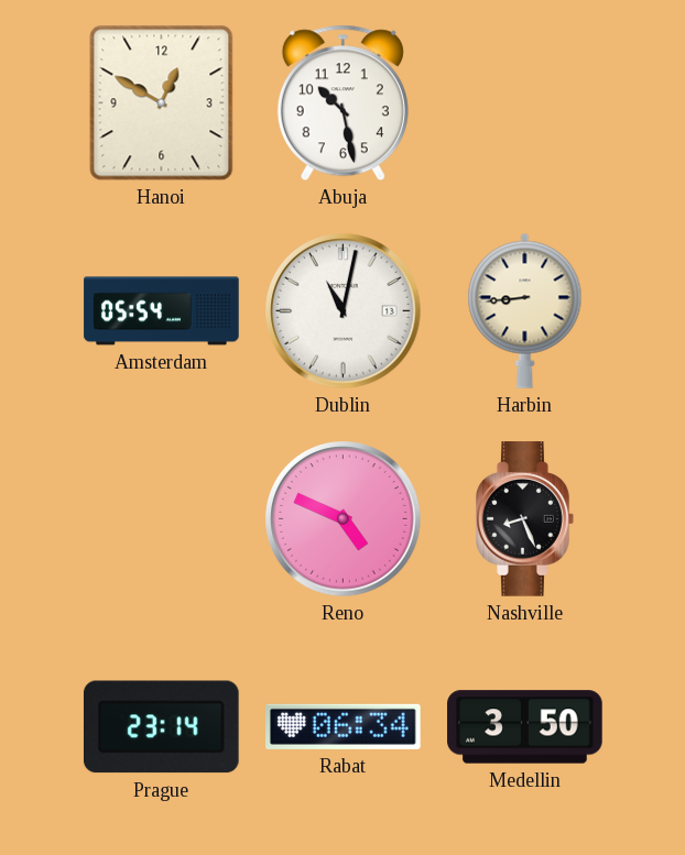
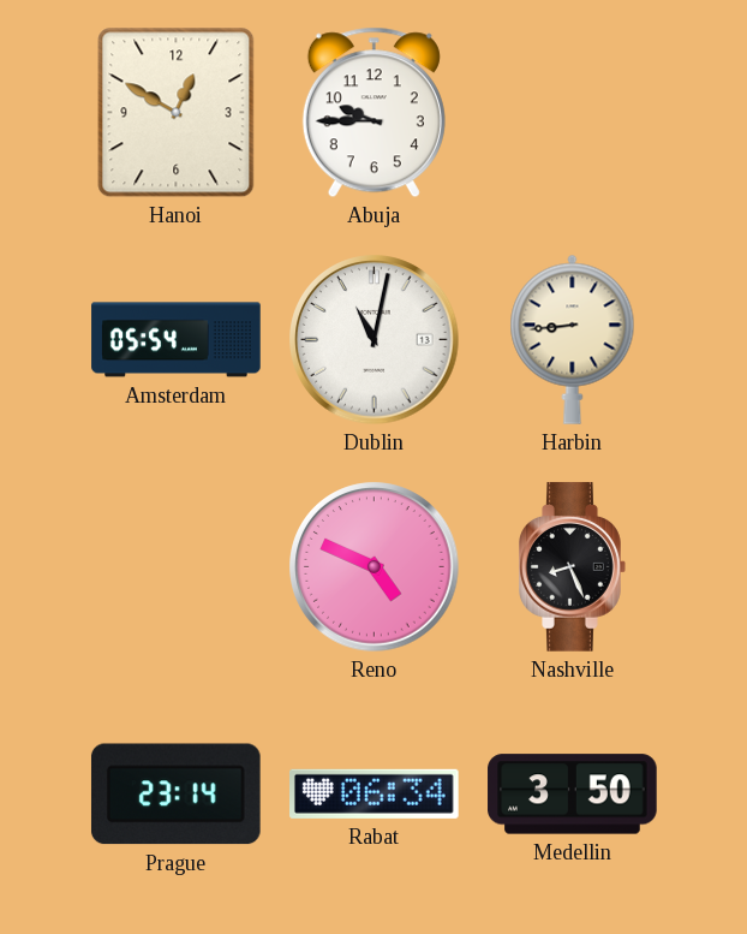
Abuja: 10:28 -> 9:45
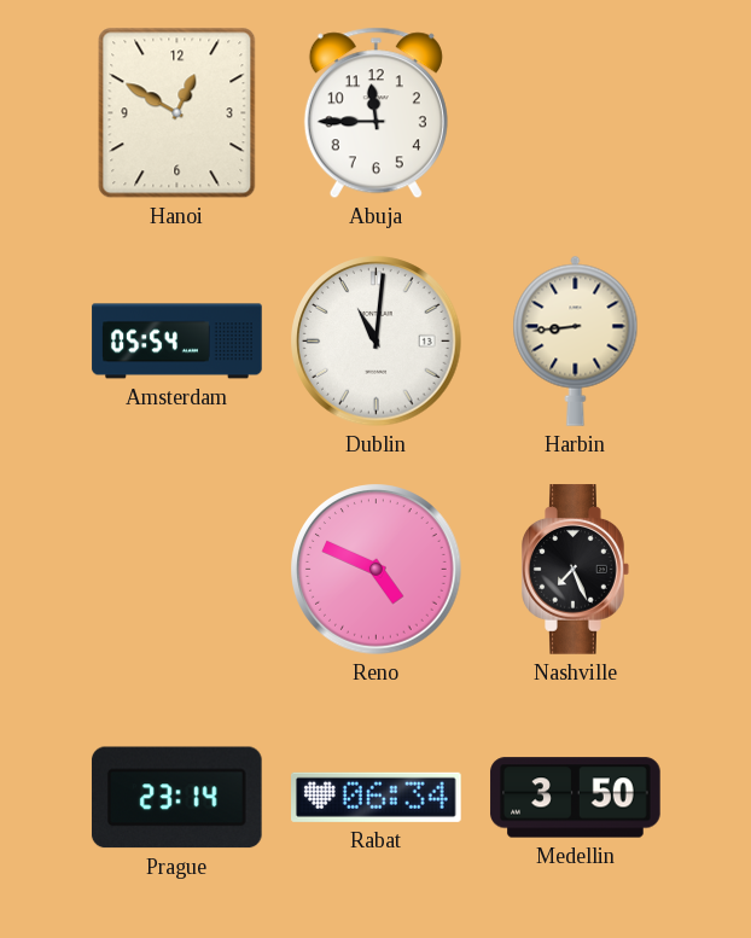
Abuja: 9:45 -> 11:45
Dublin: 11:02 -> 11:01
Nashville: 8:26 -> 7:26
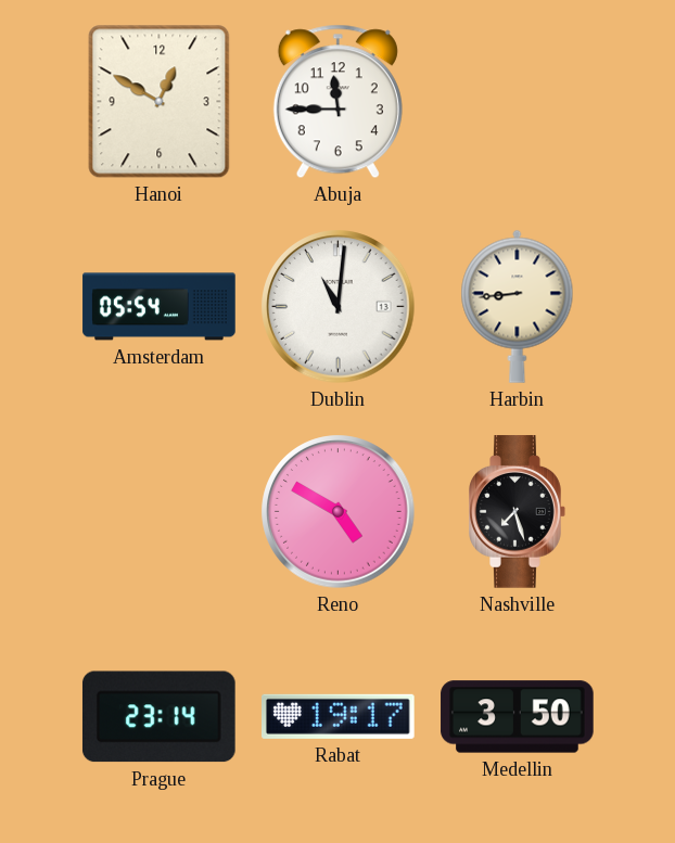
Reno: 4:49 -> 4:50
Nashville: 7:26 -> 7:27
Rabat: 06:34 -> 19:17
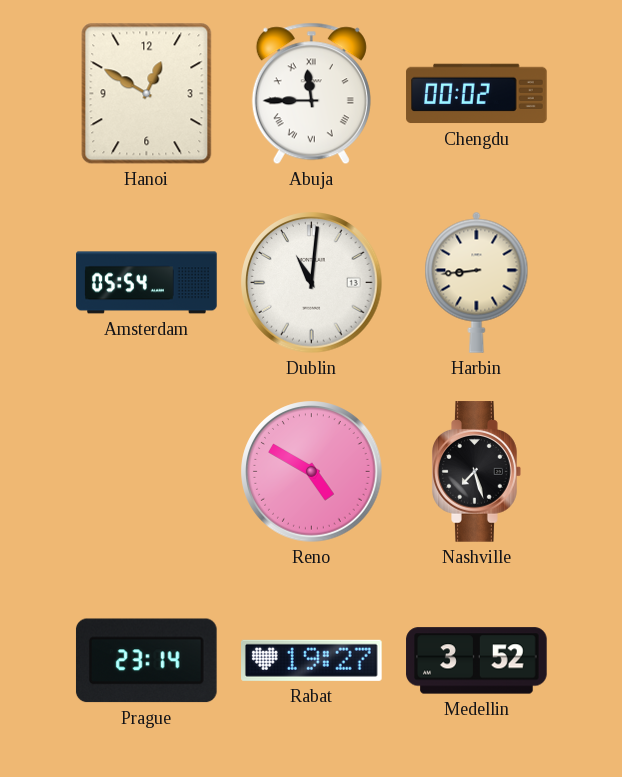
Abuja numerals: Arabic -> Roman
Chengdu: none -> 00:02
Rabat: 19:17 -> 19:27
Medellin: 3:50 -> 3:52
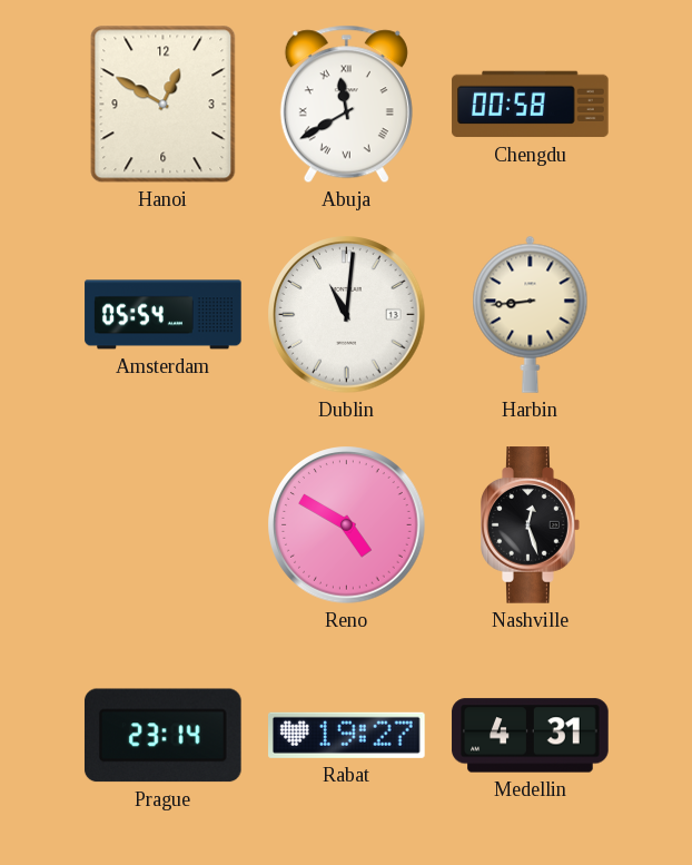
Abuja: 11:45 -> 11:40
Chengdu: 00:02 -> 00:58
Nashville: 7:27 -> 12:27
Medellin: 3:52 -> 4:31
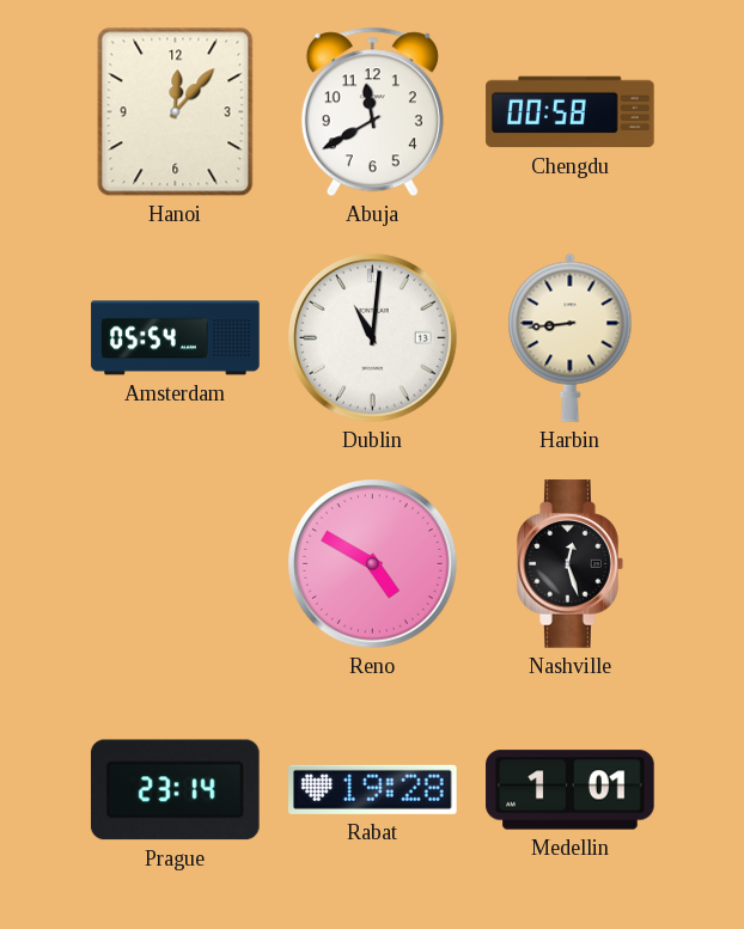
Hanoi: 12:50 -> 12:07
Abuja numerals: Roman -> Arabic
Rabat: 19:27 -> 19:28
Medellin: 4:31 -> 1:01
